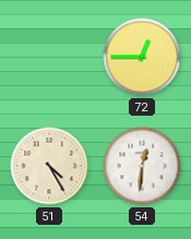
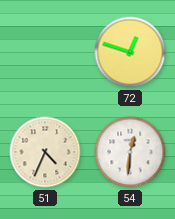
72: 12:45 -> 12:48
51: 4:25 -> 4:34
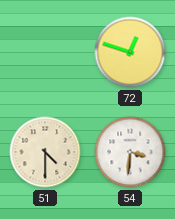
51: 4:34 -> 4:30
54: 12:31 -> 3:31
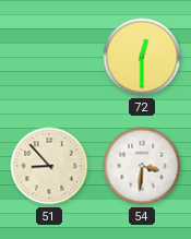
72: 12:48 -> 12:30
51: 4:30 -> 8:53
